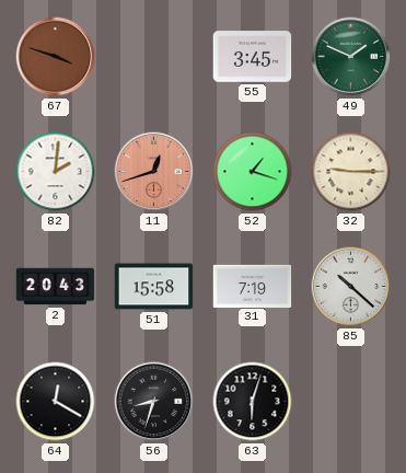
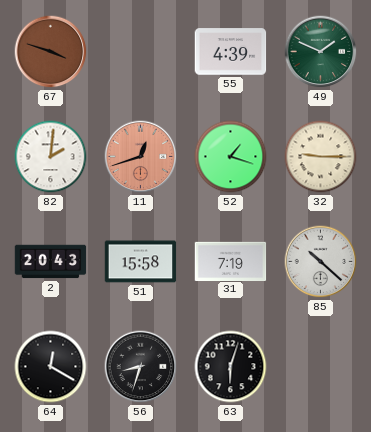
55: 3:45 -> 4:39
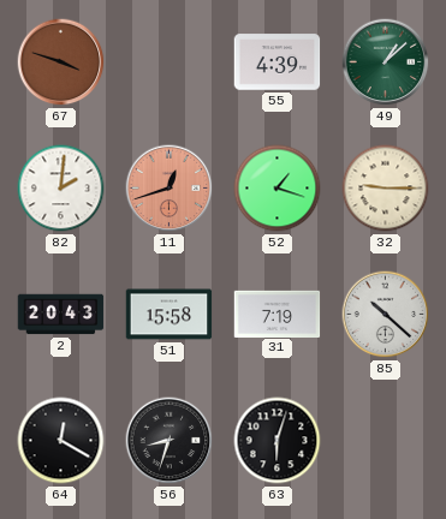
49: 1:49 -> 1:08
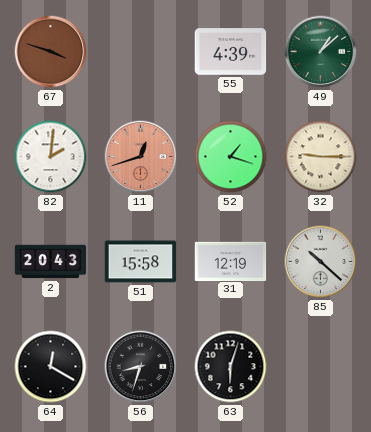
31: 7:19 -> 12:19
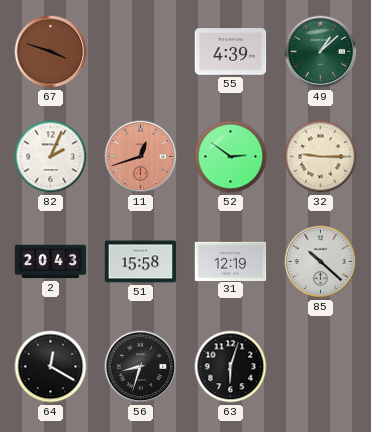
82: 2:01 -> 2:04
52: 1:18 -> 2:51
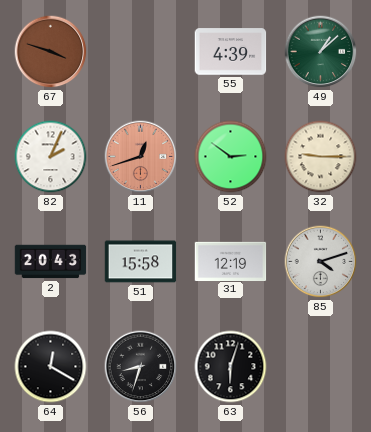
85: 10:22 -> 4:12
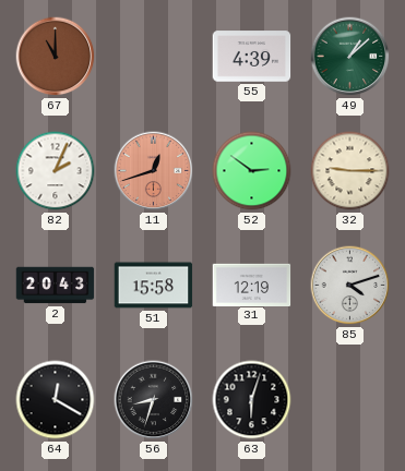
67: 3:48 -> 11:00
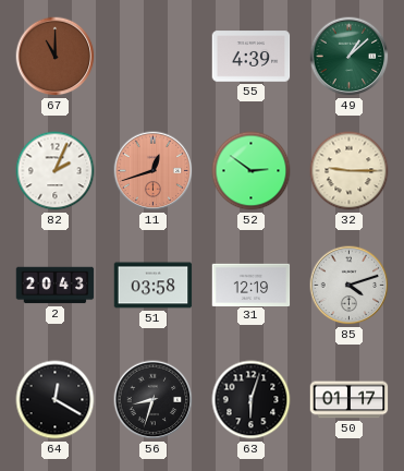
51: 15:58 -> 03:58
50: none -> 01:17
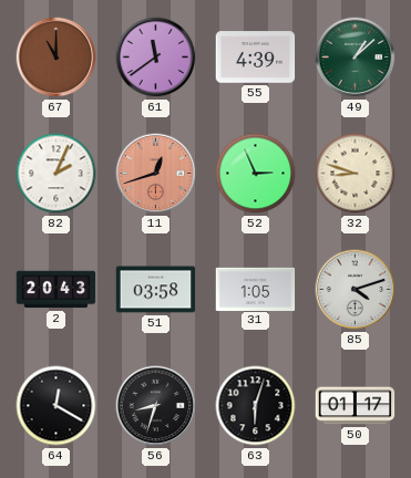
61: none -> 11:39
52: 2:51 -> 2:56
32: 9:15 -> 8:48
31: 12:19 -> 1:05
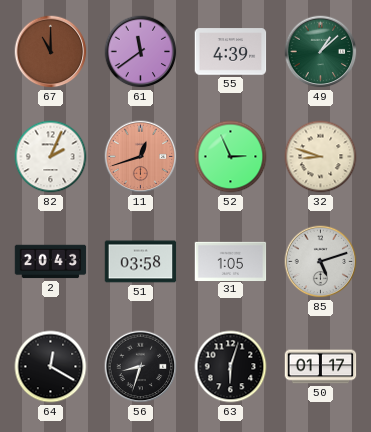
85: 4:12 -> 5:12
